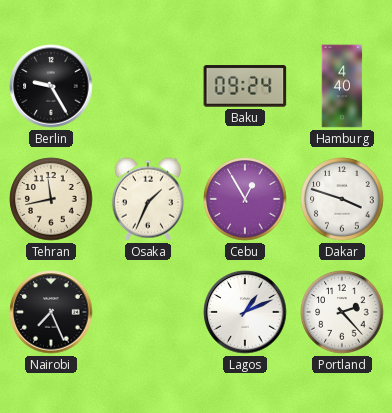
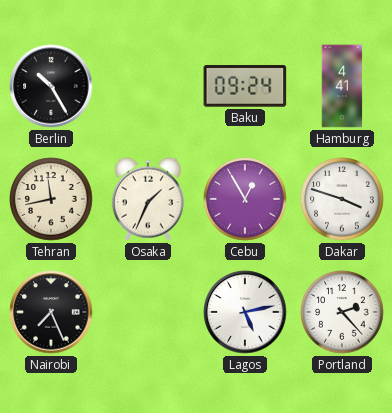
Berlin: 9:25 -> 10:25
Hamburg: 4:40 -> 4:41
Lagos: 1:11 -> 5:13
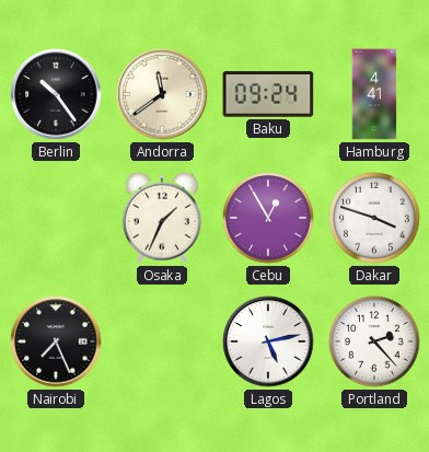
Berlin: 10:25 -> 10:24
Andorra: none -> 11:39
Tehran: 11:43 -> none
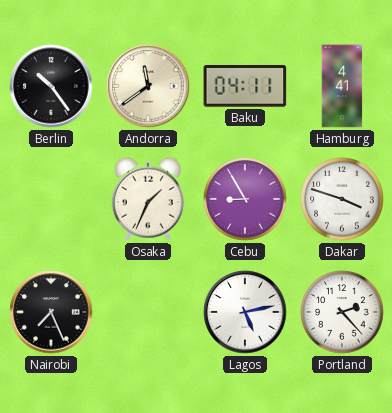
Baku: 09:24 -> 04:11
Cebu: 12:55 -> 8:55
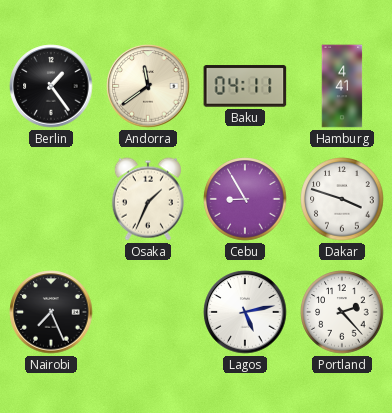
Berlin: 10:24 -> 1:24
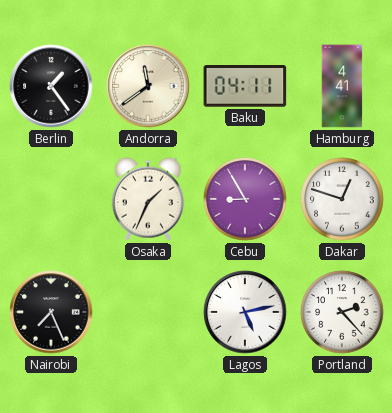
Dakar: 3:48 -> 12:48
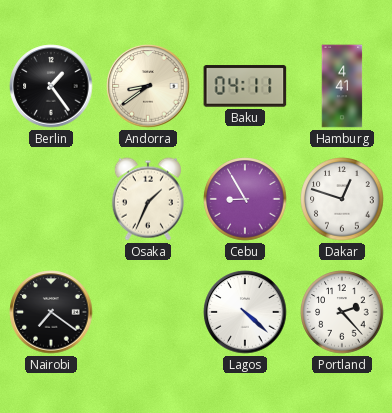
Andorra: 11:39 -> 8:39
Nairobi: 7:26 -> 7:21
Lagos: 5:13 -> 4:22
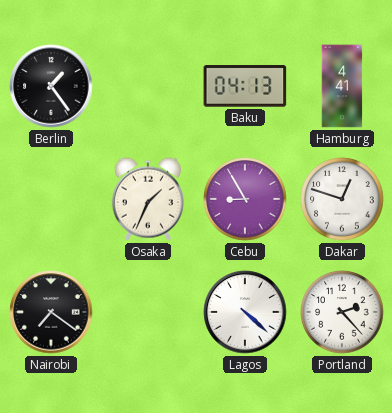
Andorra: 8:39 -> none
Baku: 04:11 -> 04:13
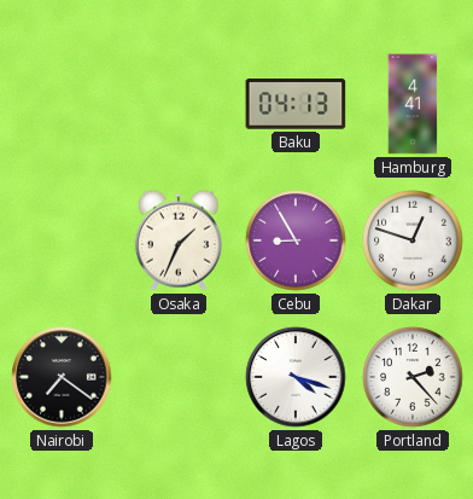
Berlin: 1:24 -> none
Lagos: 4:22 -> 4:18
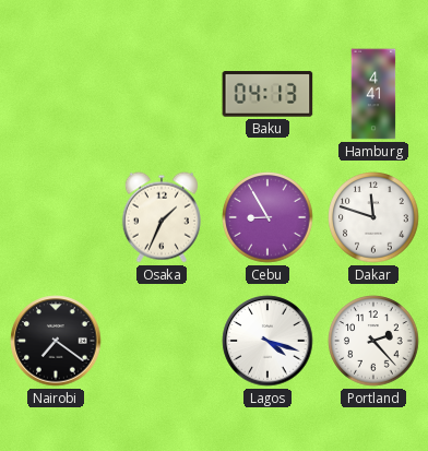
Dakar: 12:48 -> 11:48
